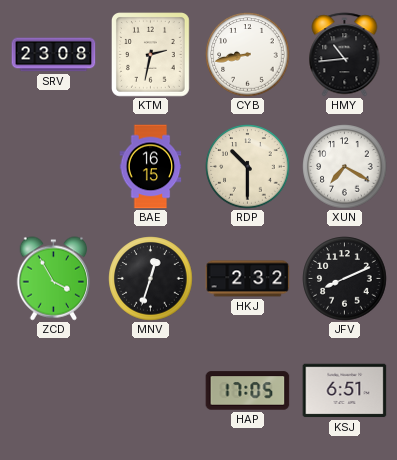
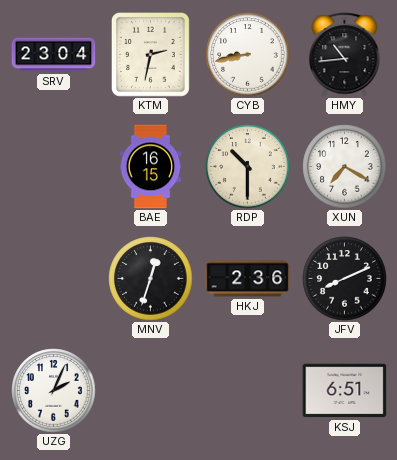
SRV: 23:08 -> 23:04
ZCD: 3:55 -> none
HKJ: 2:32 -> 2:36
UZG: none -> 2:04
HAP: 17:05 -> none
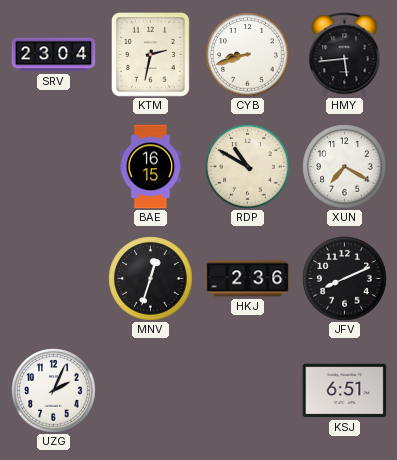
CYB: 8:43 -> 8:42
HMY: 10:44 -> 5:44
RDP: 10:30 -> 10:50
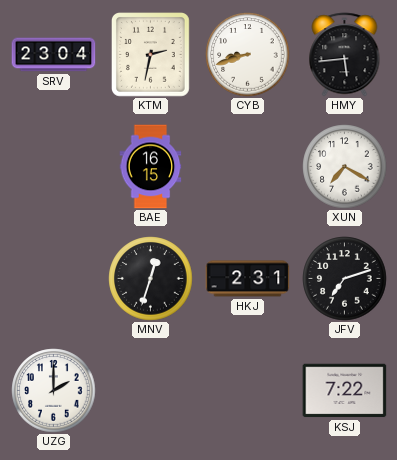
RDP: 10:50 -> none
HKJ: 2:36 -> 2:31
JFV: 8:11 -> 7:12
UZG: 2:04 -> 2:00
KSJ: 6:51 -> 7:22
